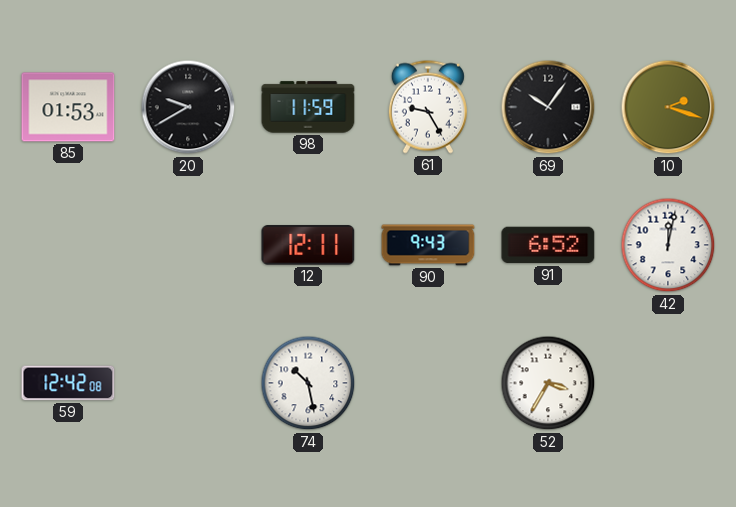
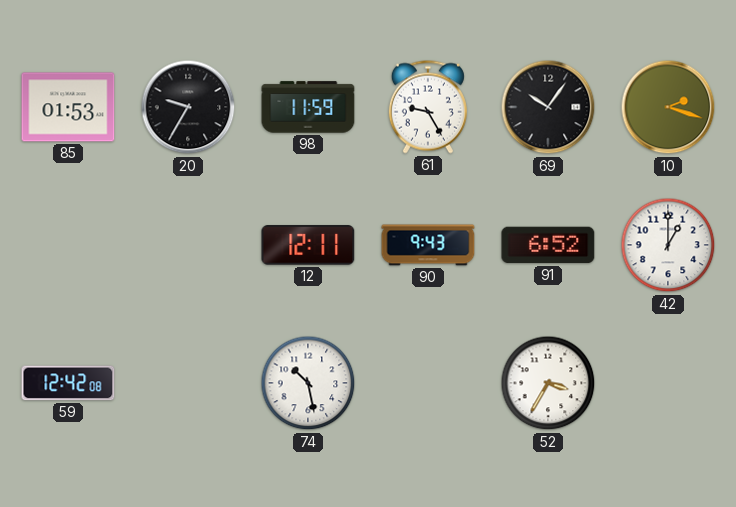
20: 9:40 -> 9:35
42: 12:02 -> 1:00
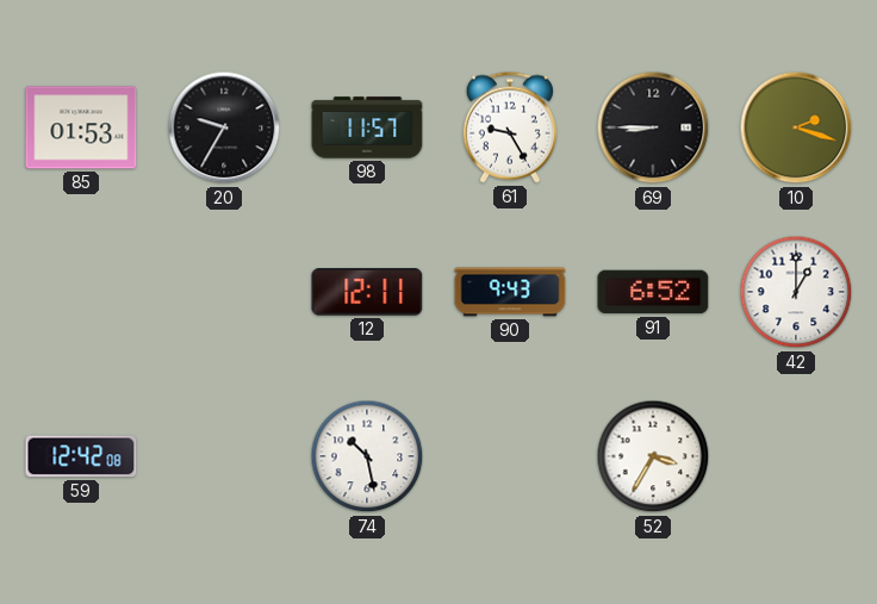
98: 11:59 -> 11:57
69: 10:06 -> 8:45
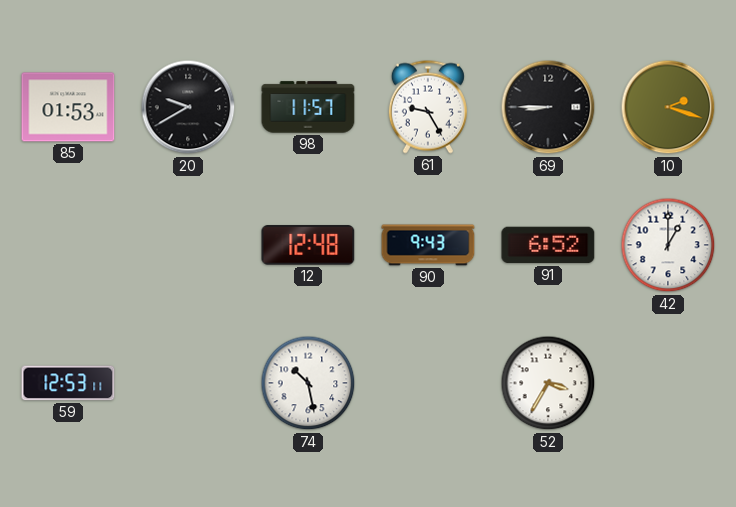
20: 9:35 -> 9:40
12: 12:11 -> 12:48
59: 12:42 -> 12:53
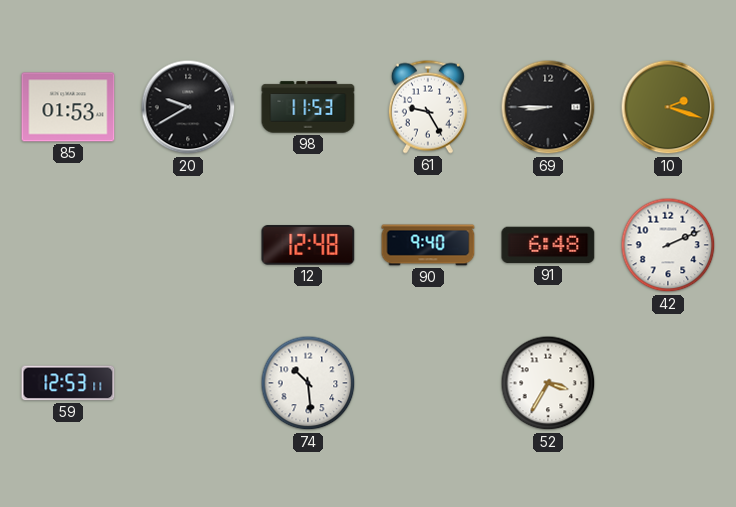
98: 11:57 -> 11:53
90: 9:43 -> 9:40
91: 6:52 -> 6:48
42: 1:00 -> 2:11
74: 10:28 -> 10:29
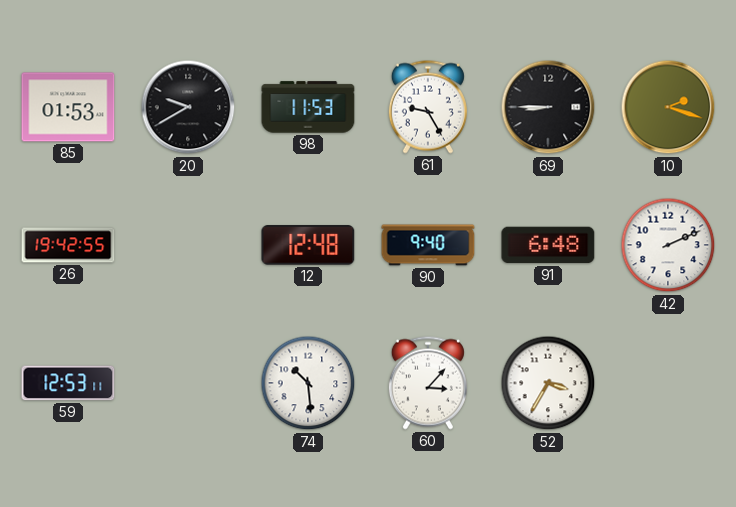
26: none -> 19:42
60: none -> 3:07
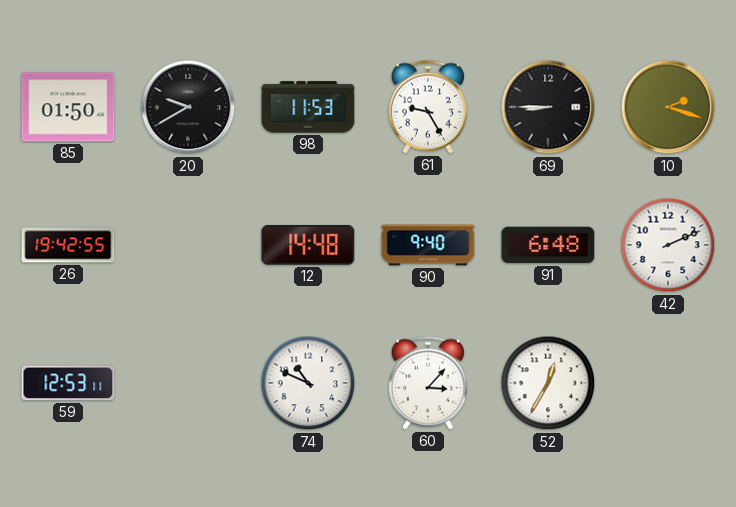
85: 01:53 -> 01:50
12: 12:48 -> 14:48
74: 10:29 -> 10:49
52: 3:35 -> 12:35
